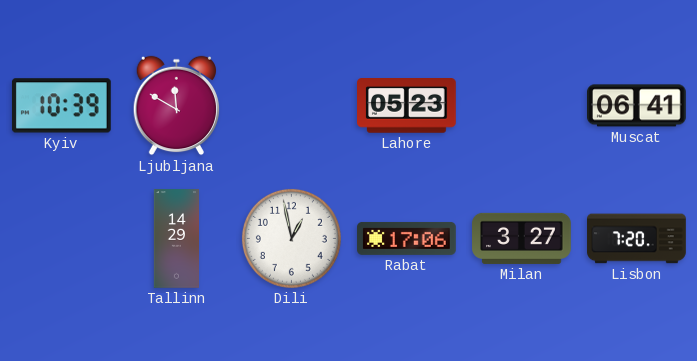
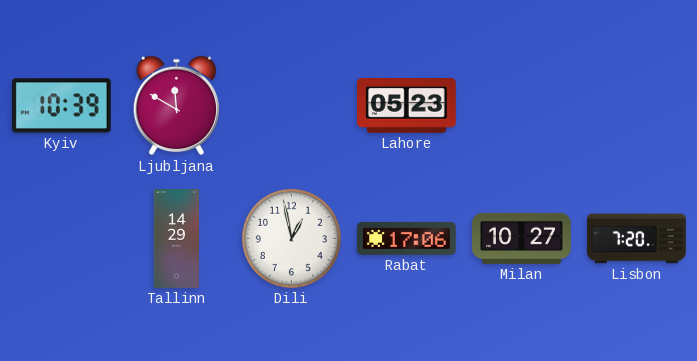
Muscat: 06:41 -> none
Milan: 3:27 -> 10:27
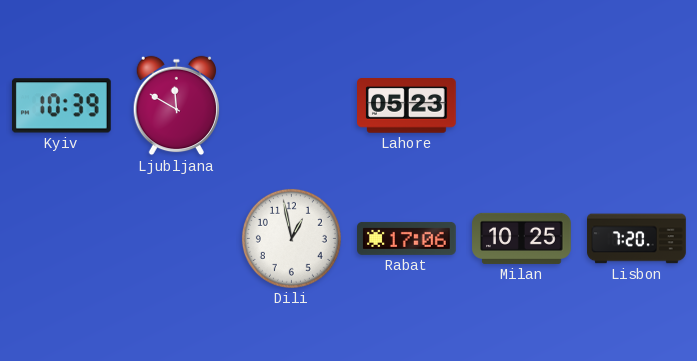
Tallinn: 14:29 -> none
Milan: 10:27 -> 10:25
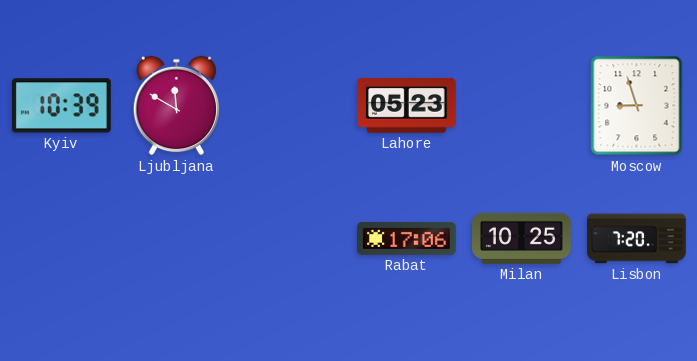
Moscow: none -> 8:57
Dili: 12:58 -> none
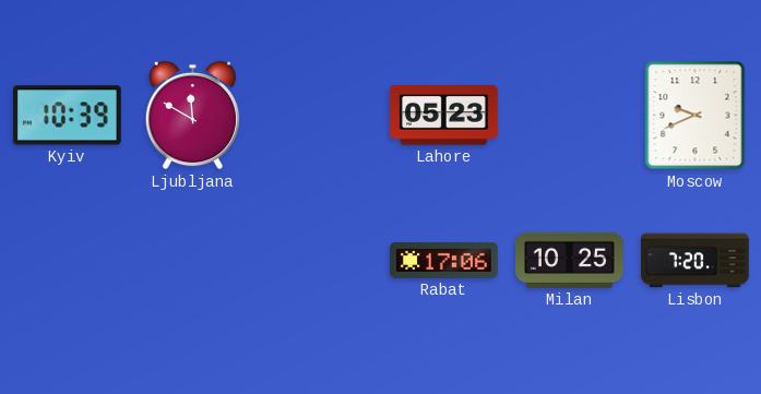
Moscow: 8:57 -> 9:41
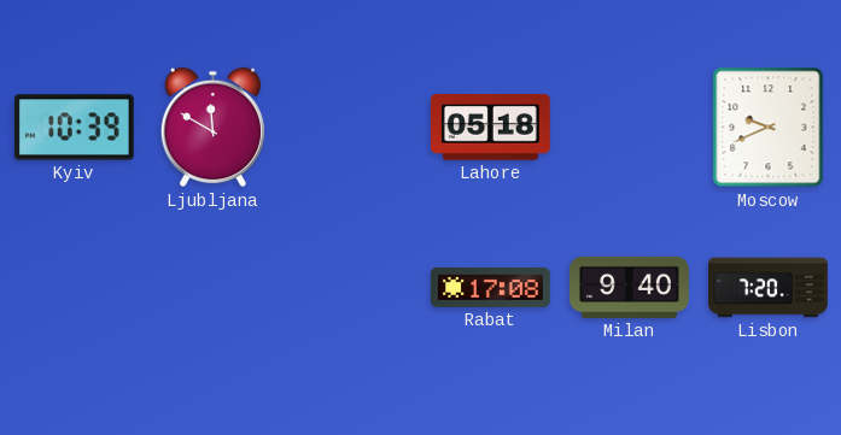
Lahore: 05:23 -> 05:18
Rabat: 17:06 -> 17:08
Milan: 10:25 -> 9:40
